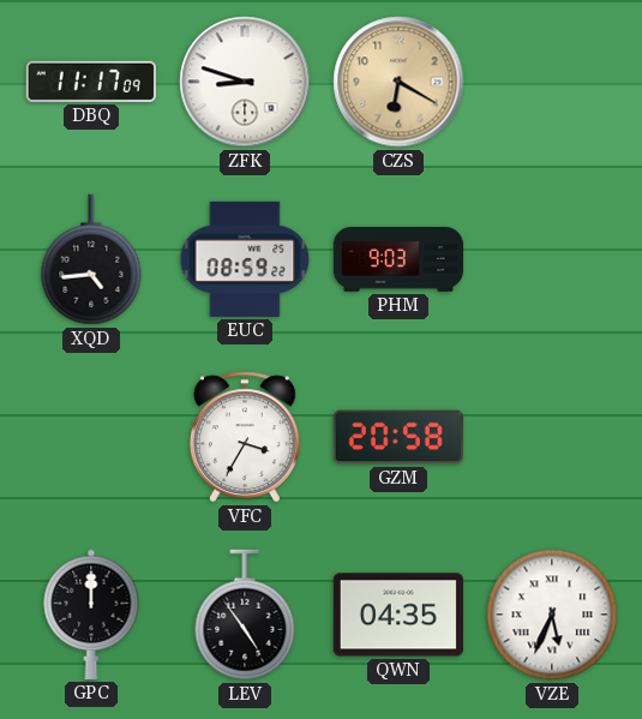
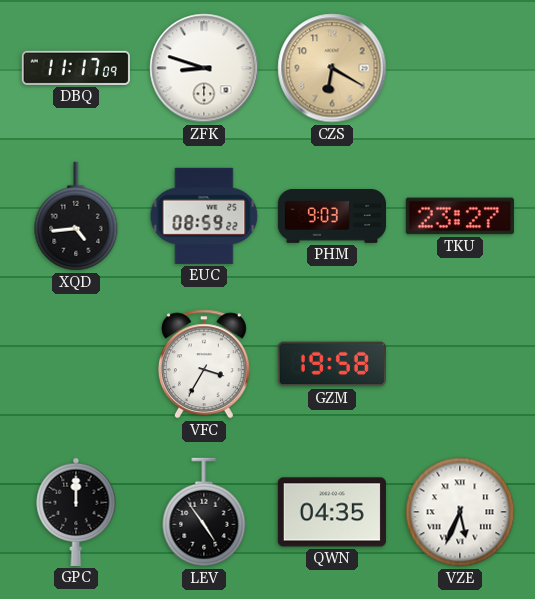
TKU: none -> 23:27
GZM: 20:58 -> 19:58
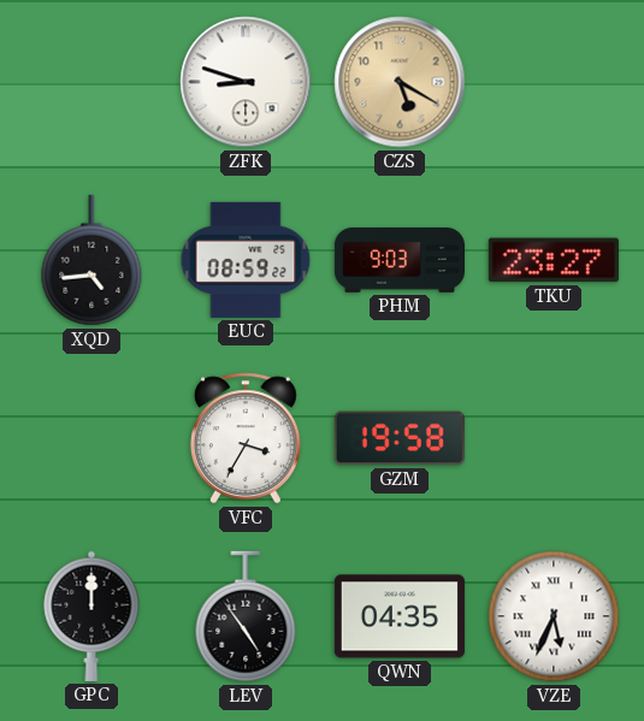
DBQ: 11:17 -> none
CZS: 6:20 -> 5:20
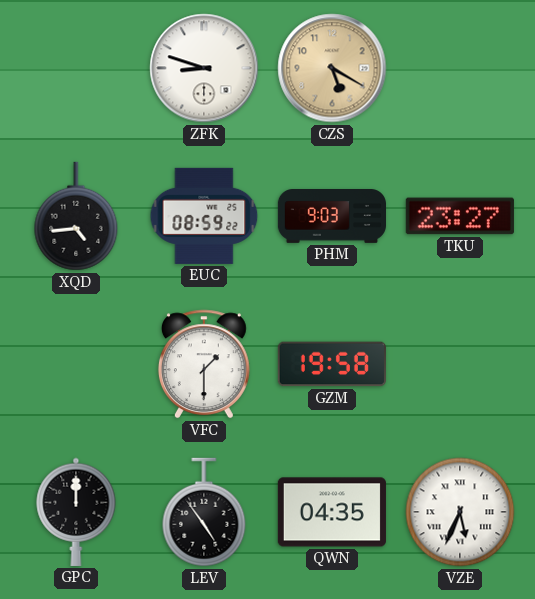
VFC: 3:35 -> 1:30
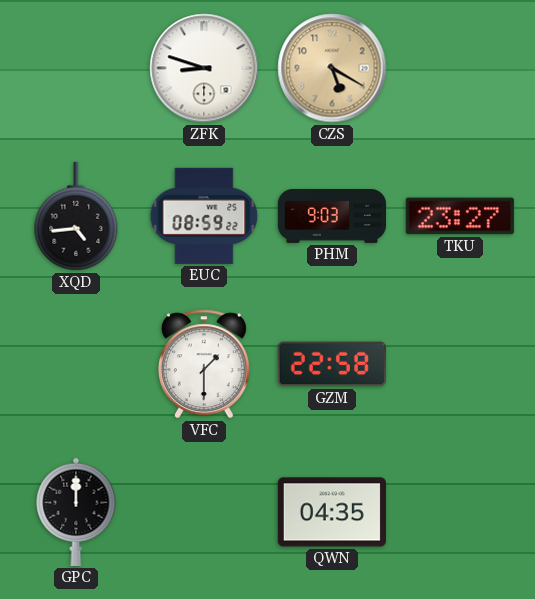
GZM: 19:58 -> 22:58
LEV: 4:54 -> none
VZE: 5:34 -> none
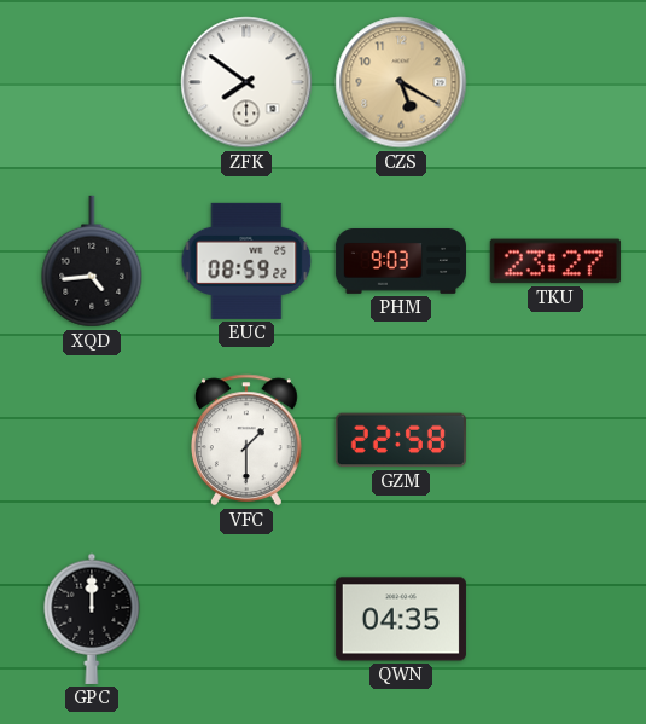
ZFK: 8:48 -> 7:51
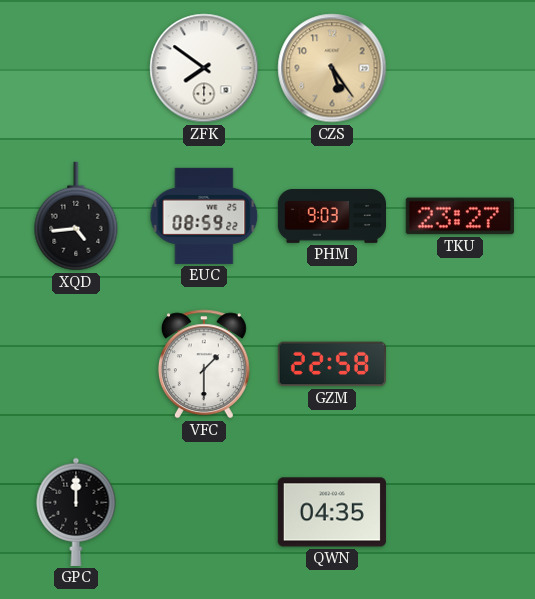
CZS: 5:20 -> 5:24
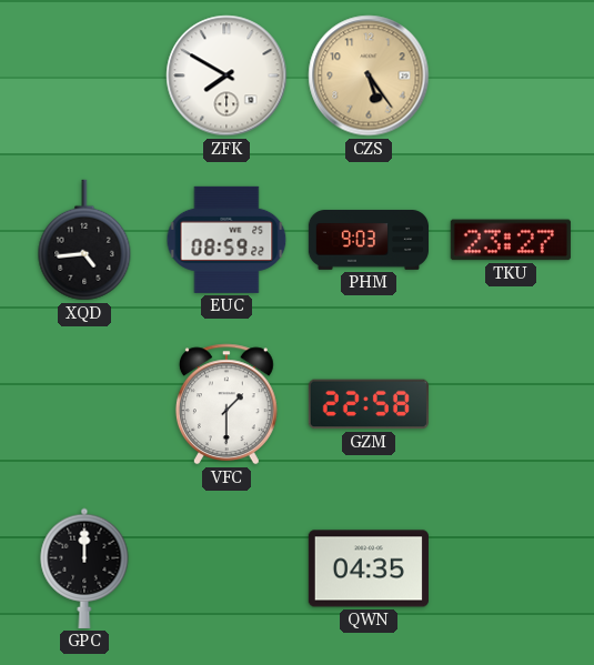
ZFK: 7:51 -> 7:50
